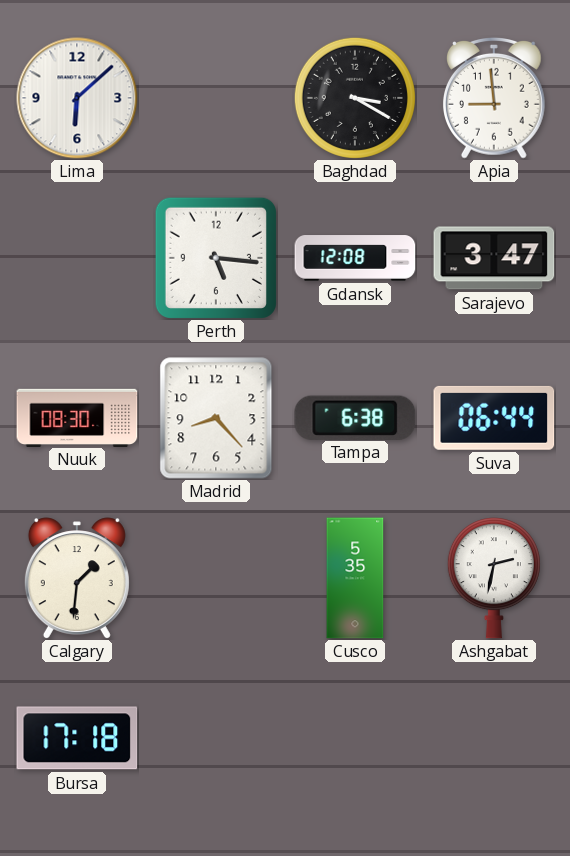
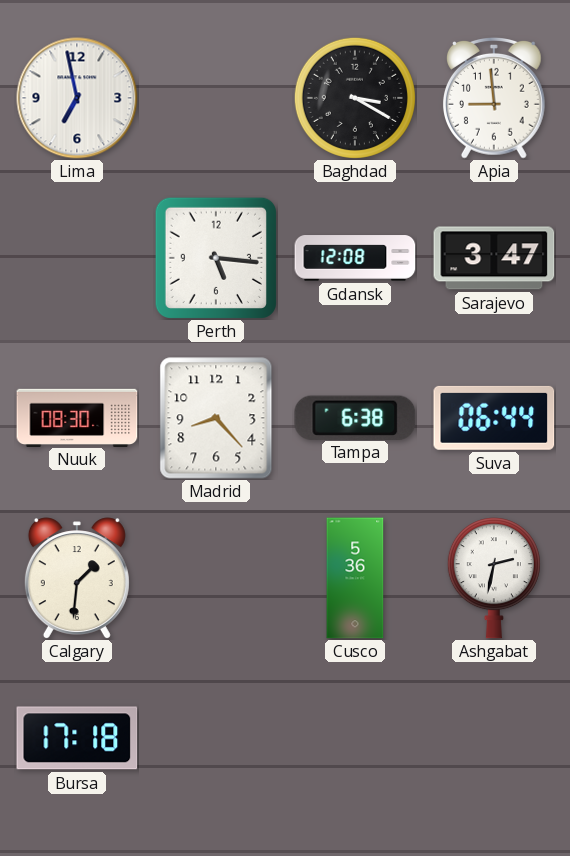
Lima: 6:08 -> 6:58
Cusco: 5:35 -> 5:36
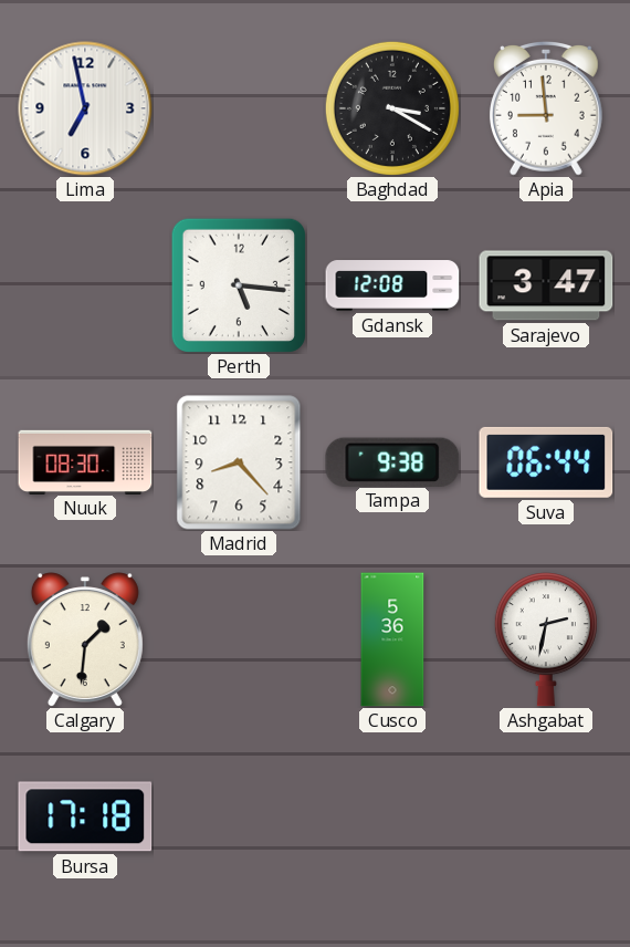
Tampa: 6:38 -> 9:38
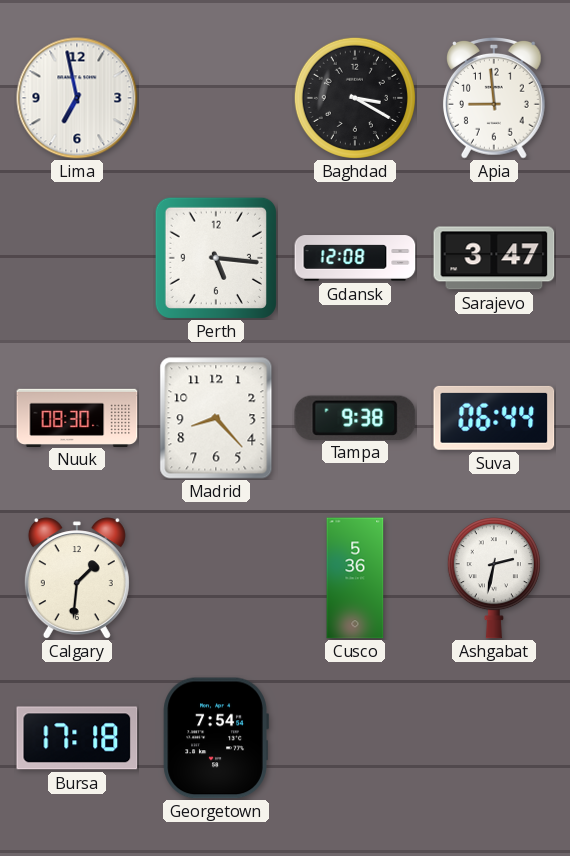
Georgetown: none -> 7:54
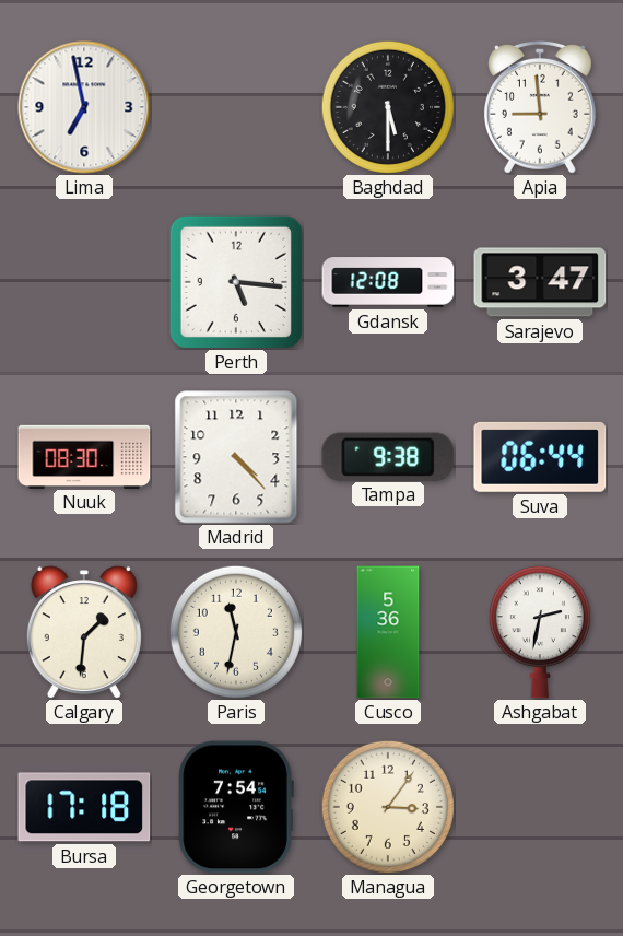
Baghdad: 3:20 -> 5:30
Madrid: 8:23 -> 4:23
Paris: none -> 11:32
Managua: none -> 3:06
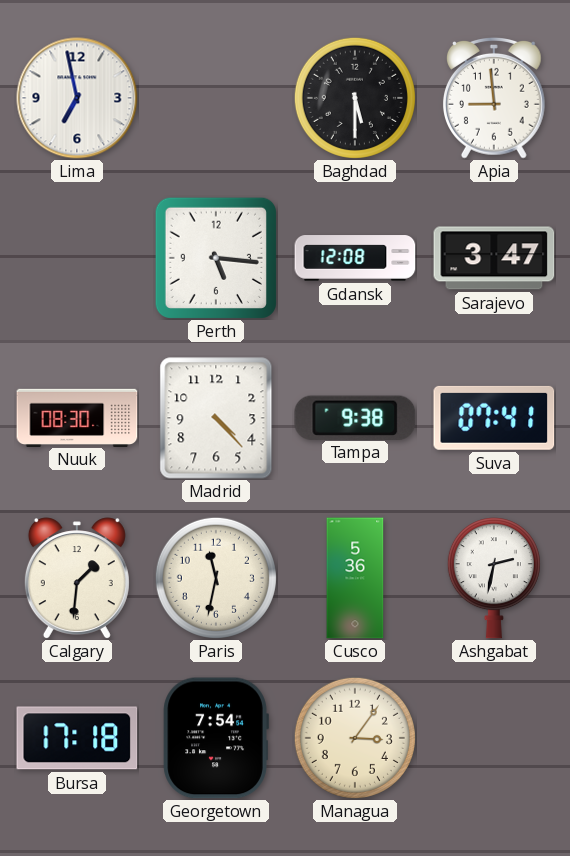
Suva: 06:44 -> 07:41
